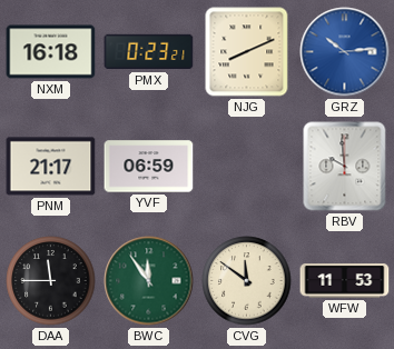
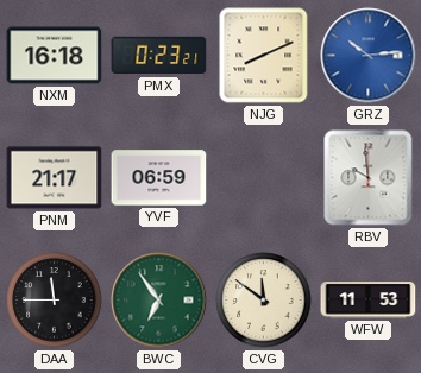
BWC: 11:54 -> 6:54
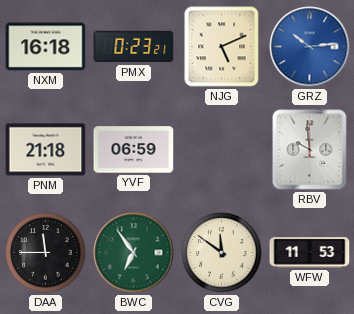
NJG: 8:11 -> 5:11
PNM: 21:17 -> 21:18
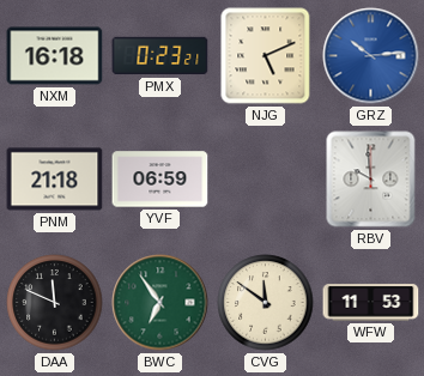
DAA: 11:45 -> 11:49
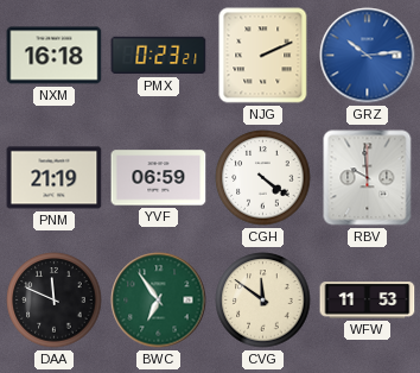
NJG: 5:11 -> 2:11
PNM: 21:18 -> 21:19
CGH: none -> 4:21
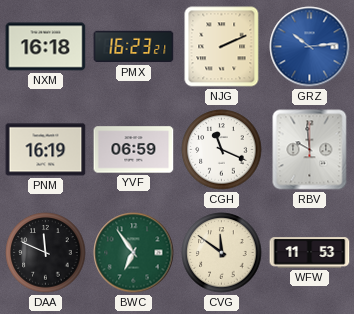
PMX: 0:23 -> 16:23
PNM: 21:19 -> 16:19
CGH: 4:21 -> 11:19
